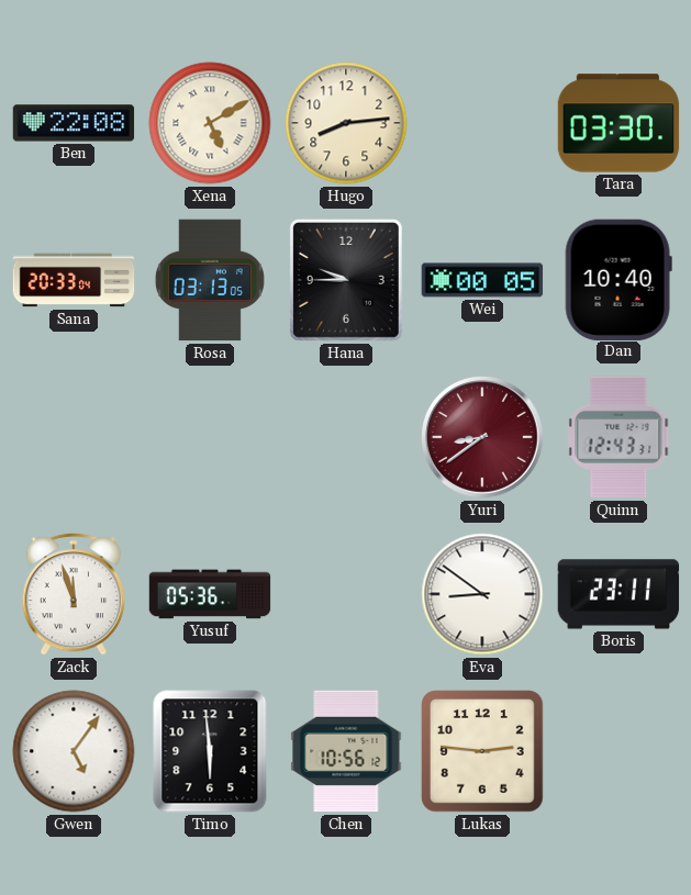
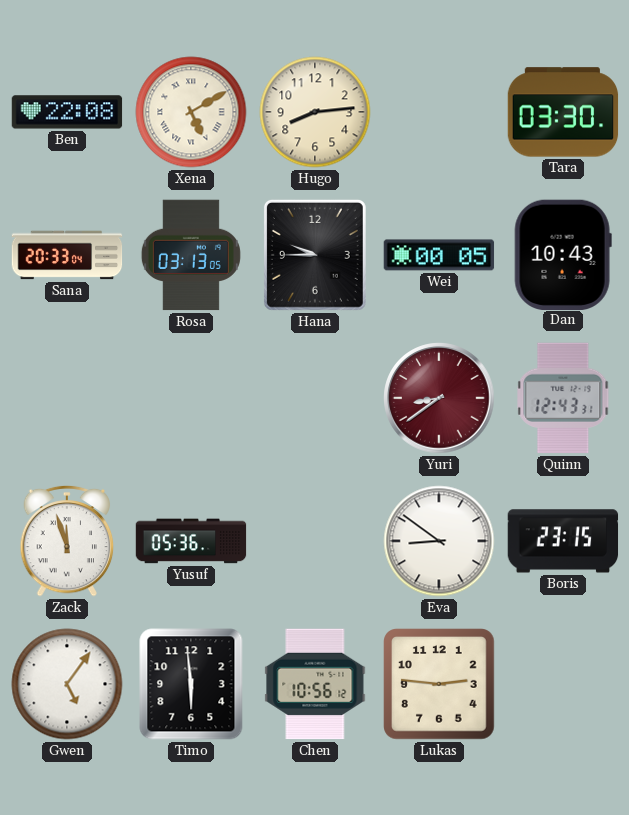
Dan: 10:40 -> 10:43
Boris: 23:11 -> 23:15
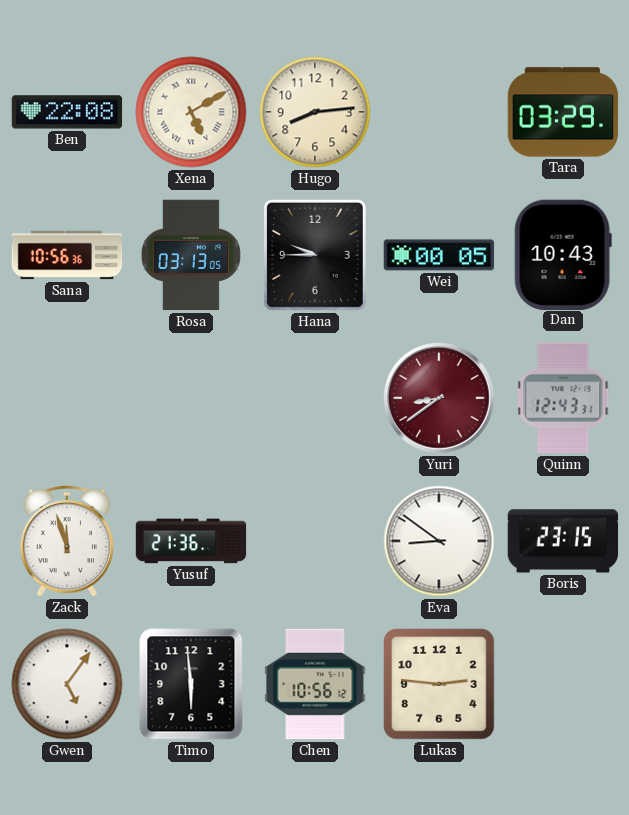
Tara: 03:30 -> 03:29
Sana: 20:33 -> 10:56
Yusuf: 05:36 -> 21:36
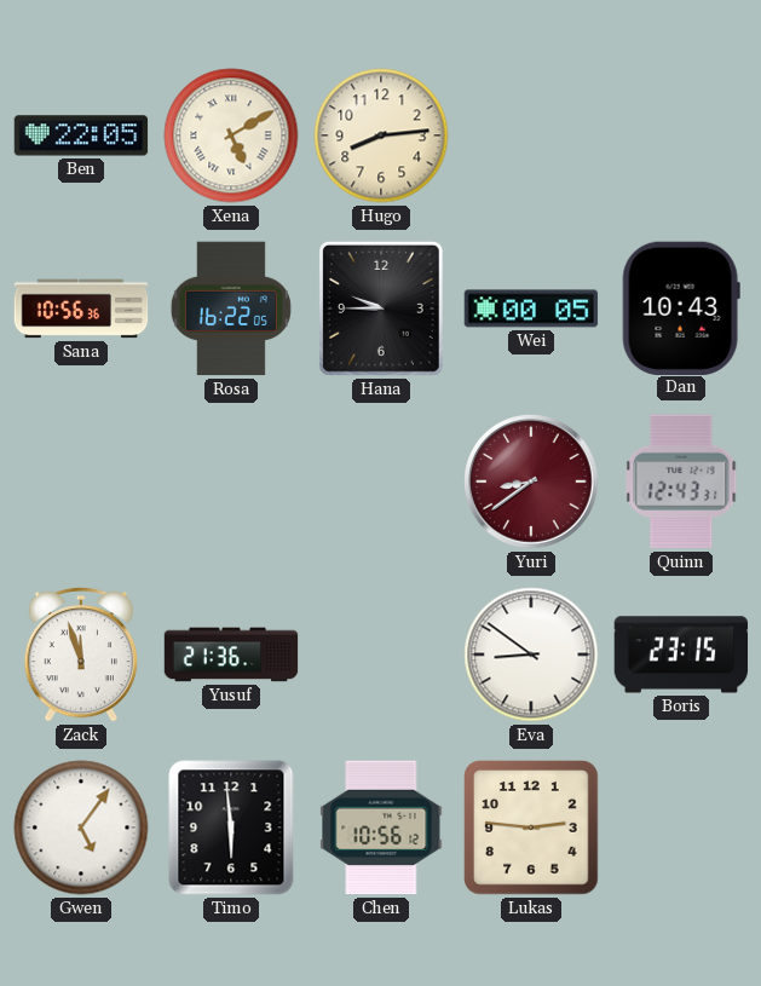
Ben: 22:08 -> 22:05
Tara: 03:29 -> none
Rosa: 03:13 -> 16:22
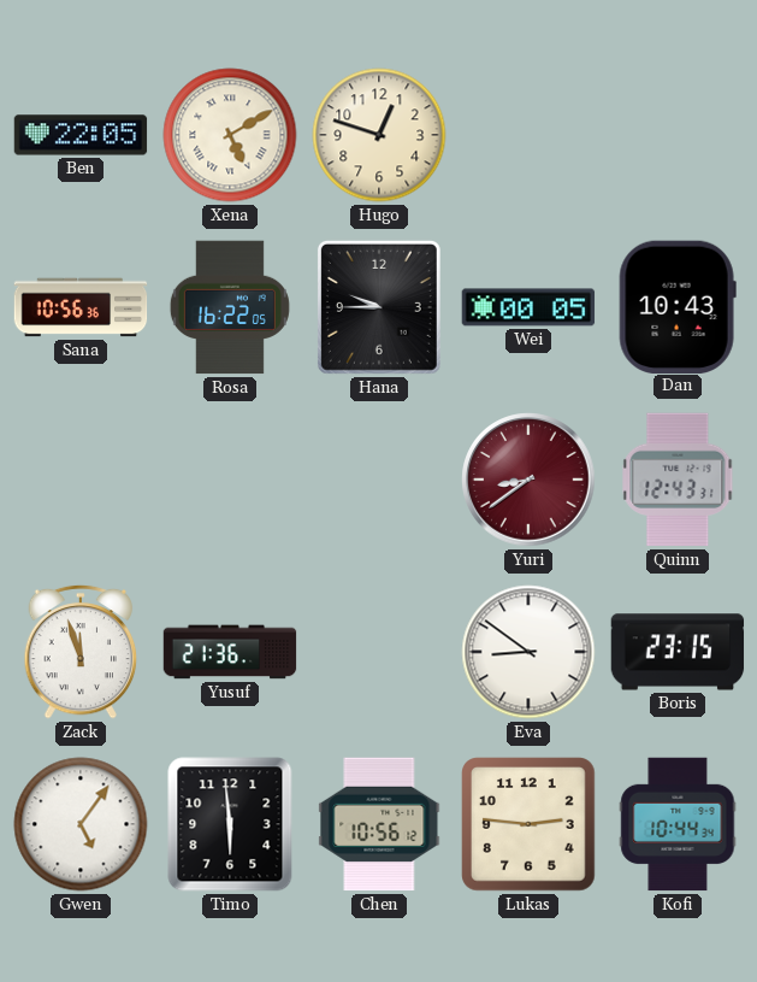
Hugo: 8:14 -> 12:48
Kofi: none -> 10:44
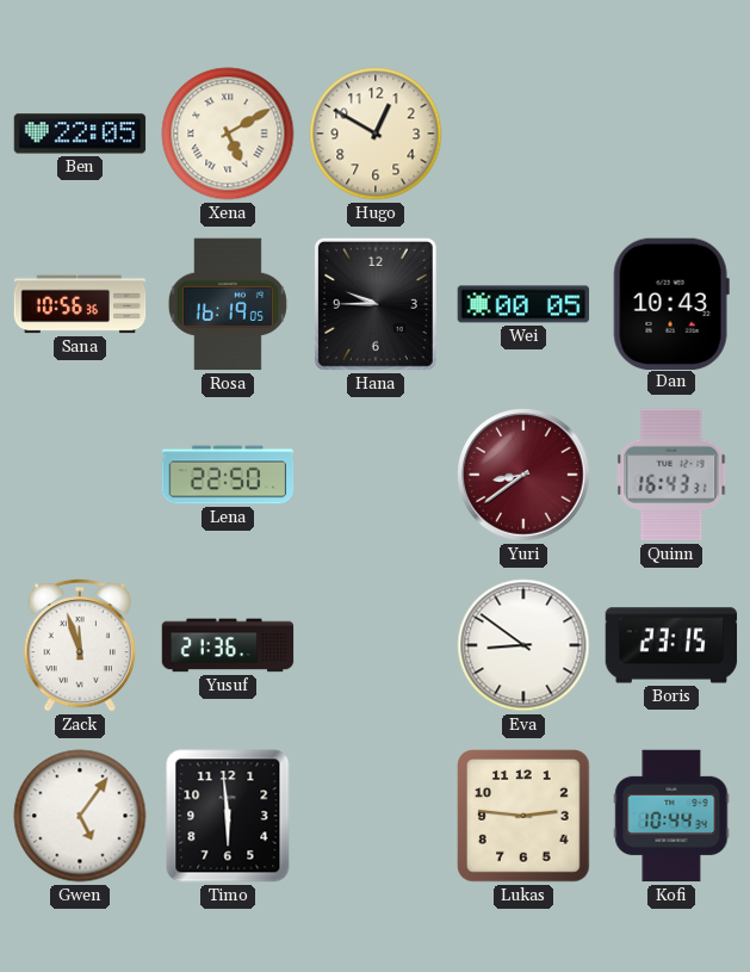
Hugo: 12:48 -> 12:50
Rosa: 16:22 -> 16:19
Lena: none -> 22:50
Quinn: 12:43 -> 16:43
Chen: 10:56 -> none
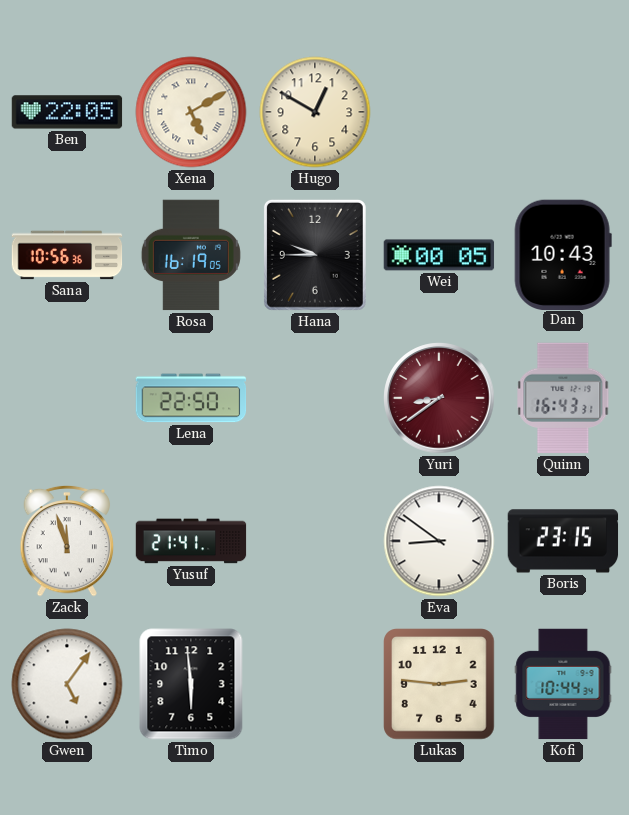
Yusuf: 21:36 -> 21:41
